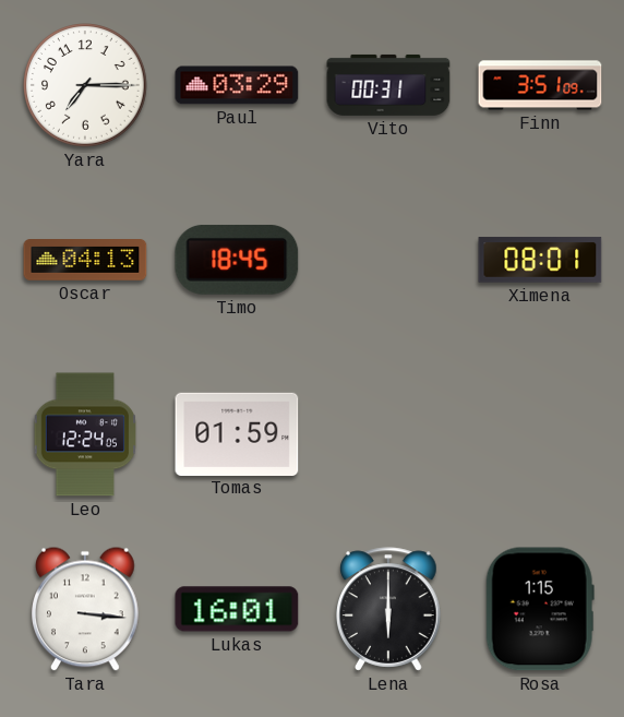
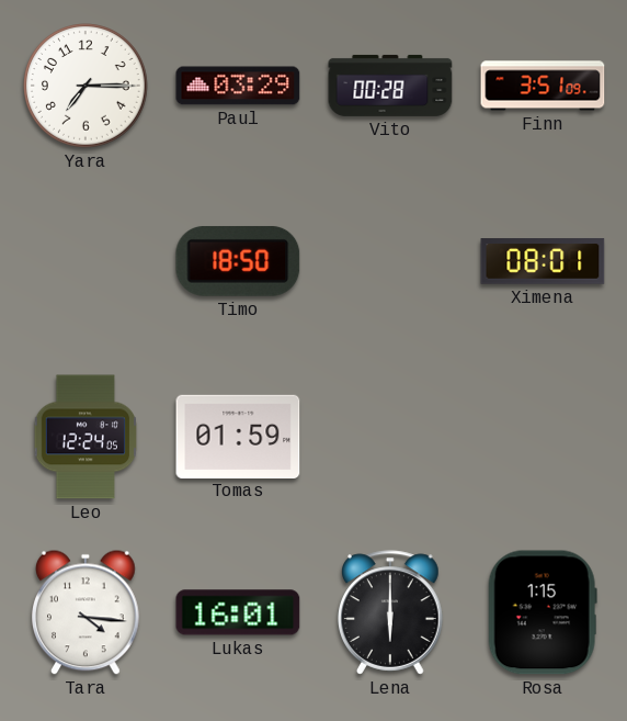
Vito: 00:31 -> 00:28
Oscar: 04:13 -> none
Timo: 18:45 -> 18:50
Tara: 3:16 -> 4:16
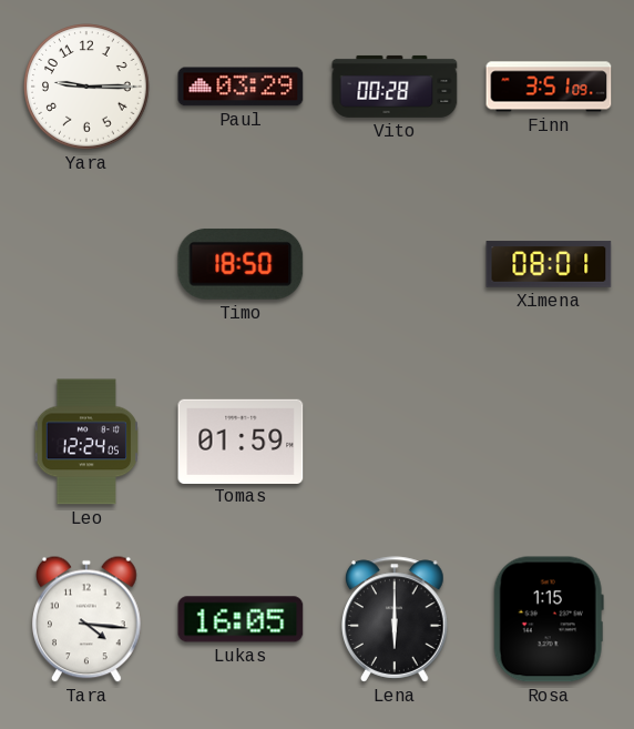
Yara: 7:15 -> 9:15
Lukas: 16:01 -> 16:05
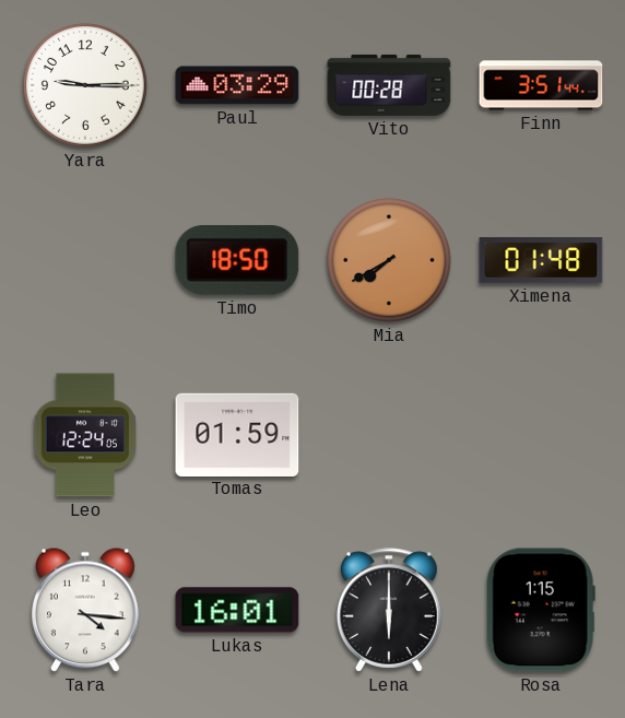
Finn: 3:51:09 -> 3:51:44
Mia: none -> 7:40
Ximena: 08:01 -> 01:48
Lukas: 16:05 -> 16:01
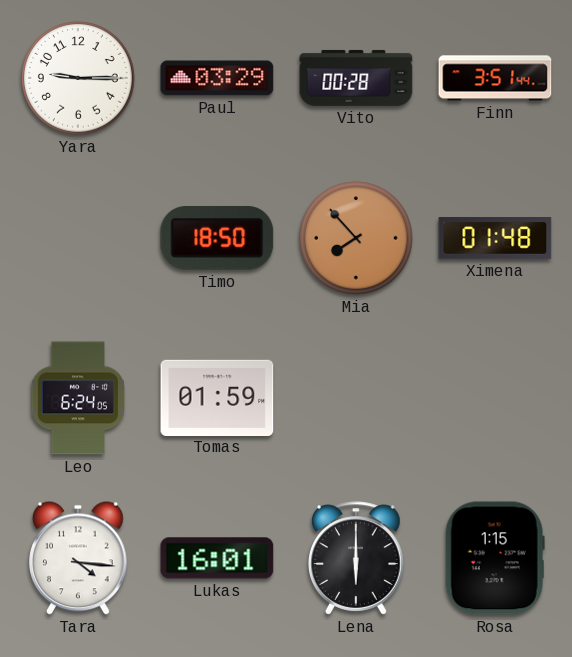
Mia: 7:40 -> 7:53
Leo: 12:24 -> 6:24
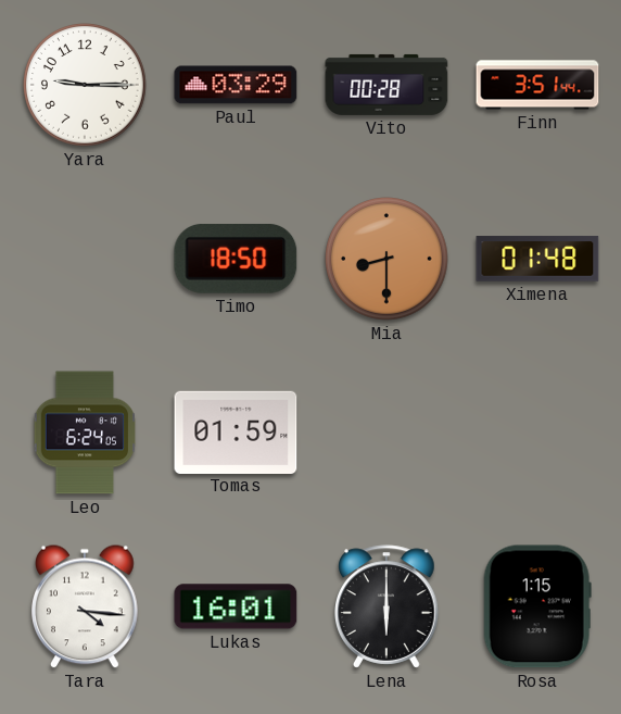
Mia: 7:53 -> 8:30
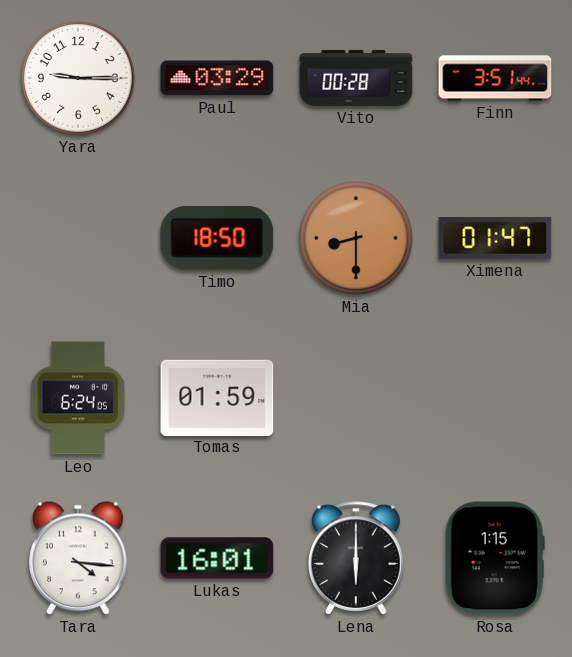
Ximena: 01:48 -> 01:47
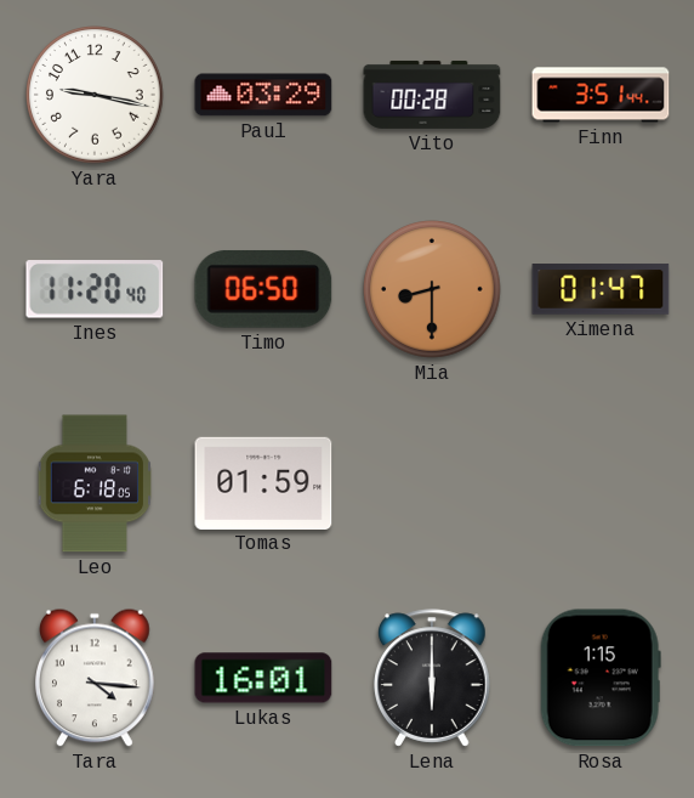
Yara: 9:15 -> 9:17
Ines: none -> 11:20
Timo: 18:50 -> 06:50
Leo: 6:24 -> 6:18
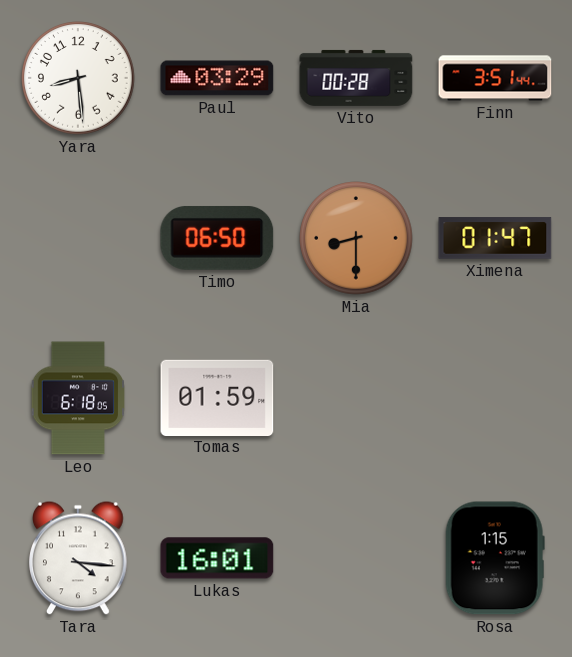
Yara: 9:17 -> 8:29
Ines: 11:20 -> none
Lena: 6:00 -> none
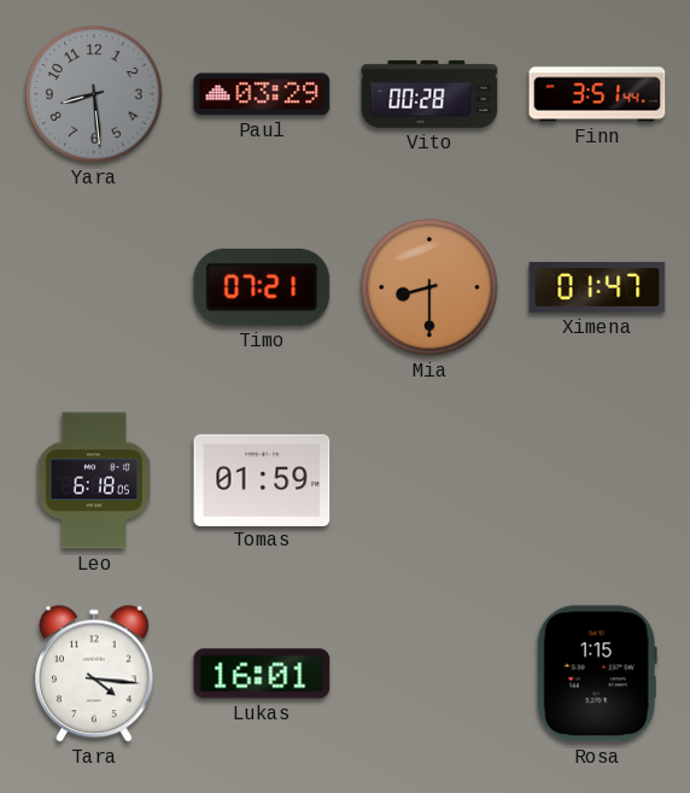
Yara dial: white -> grey
Timo: 06:50 -> 07:21
